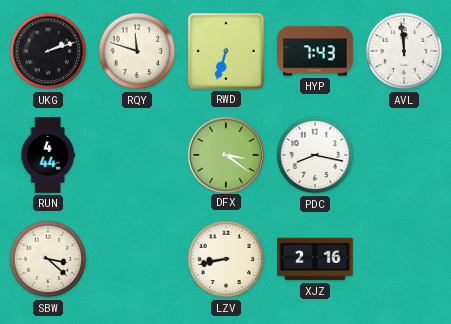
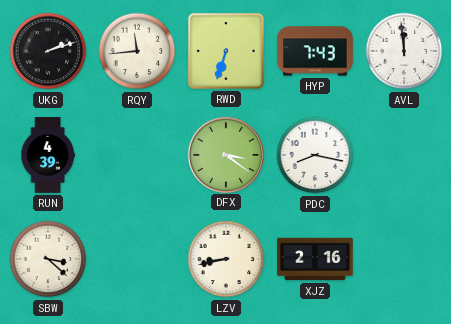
RQY: 11:48 -> 11:44
RUN: 4:44 -> 4:39
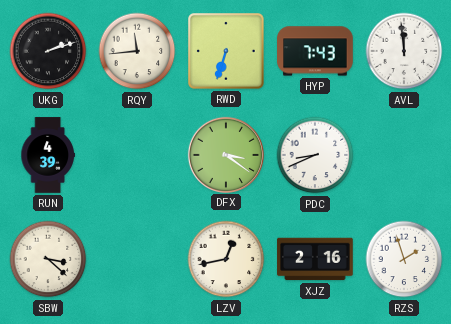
PDC: 8:17 -> 8:41
LZV: 8:43 -> 12:43
RZS: none -> 1:57
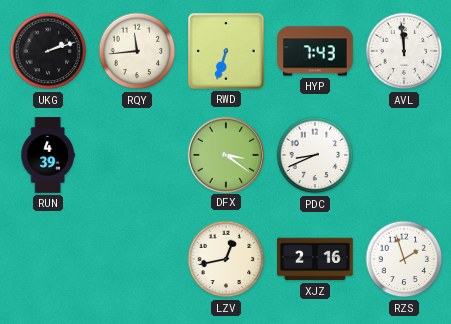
SBW: 3:22 -> none
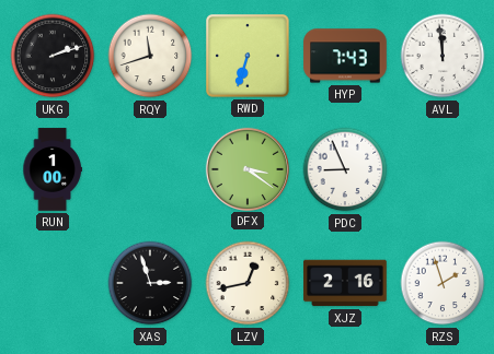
RQY: 11:44 -> 11:42
RUN: 4:39 -> 1:00
PDC: 8:41 -> 8:56
XAS: none -> 2:57
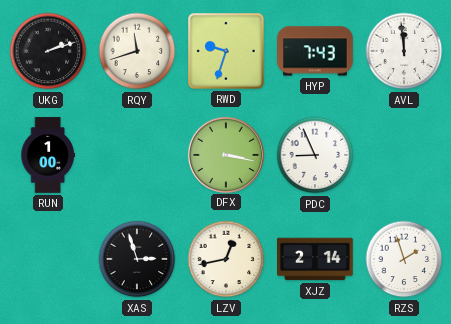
RWD: 6:33 -> 9:33
DFX: 3:21 -> 3:17
XJZ: 2:16 -> 2:14
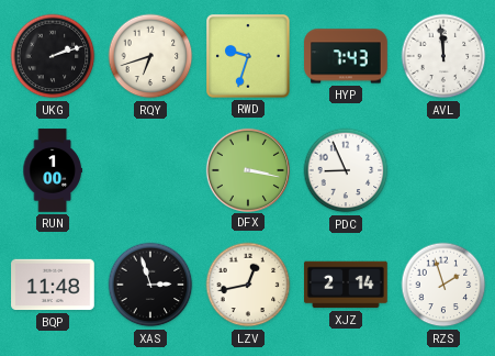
RQY: 11:42 -> 6:42
BQP: none -> 11:48
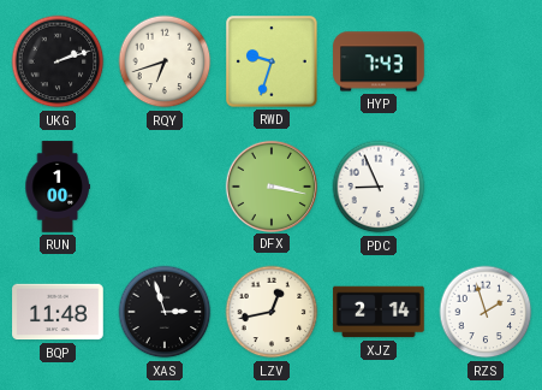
AVL: 11:59 -> none
